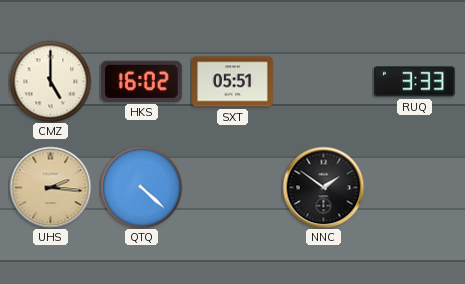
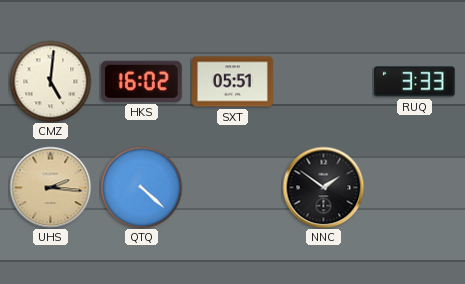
CMZ: 5:00 -> 5:01
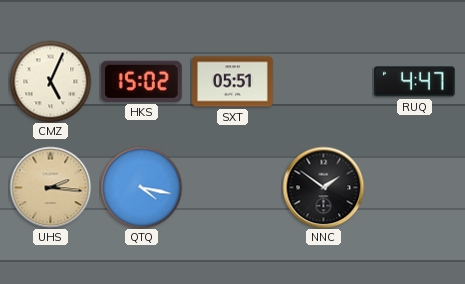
CMZ: 5:01 -> 5:04
HKS: 16:02 -> 15:02
RUQ: 3:33 -> 4:47
QTQ: 4:22 -> 4:17
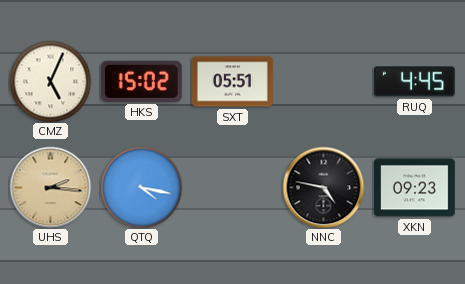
RUQ: 4:47 -> 4:45
NNC: 1:51 -> 4:47
XKN: none -> 09:23
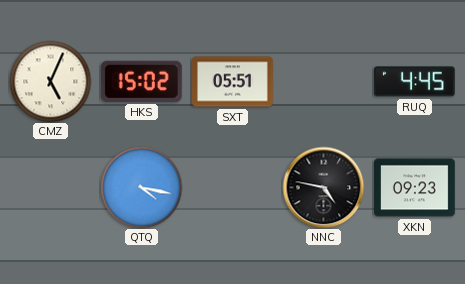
UHS: 2:16 -> none
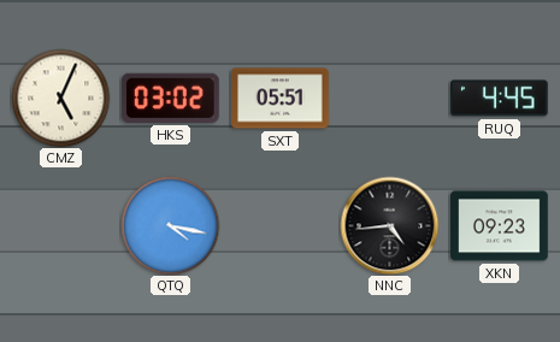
HKS: 15:02 -> 03:02
NNC: 4:47 -> 4:44
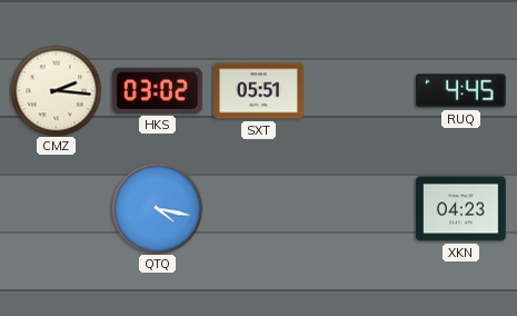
CMZ: 5:04 -> 2:16
NNC: 4:44 -> none
XKN: 09:23 -> 04:23
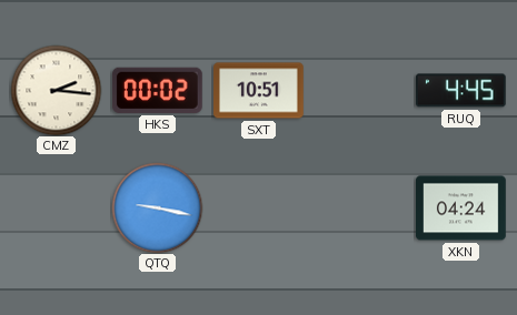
HKS: 03:02 -> 00:02
SXT: 05:51 -> 10:51
QTQ: 4:17 -> 9:17
XKN: 04:23 -> 04:24
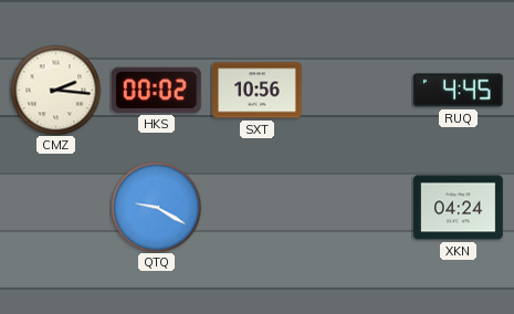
SXT: 10:51 -> 10:56
QTQ: 9:17 -> 9:20
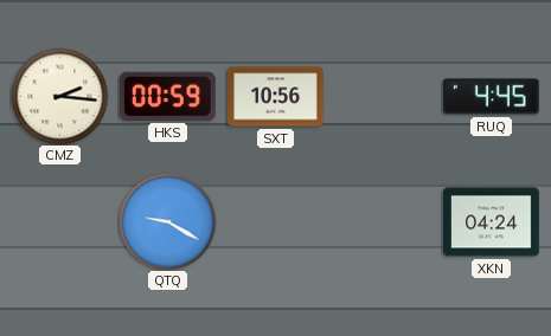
HKS: 00:02 -> 00:59
